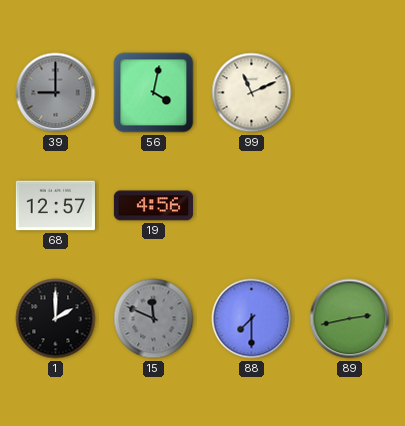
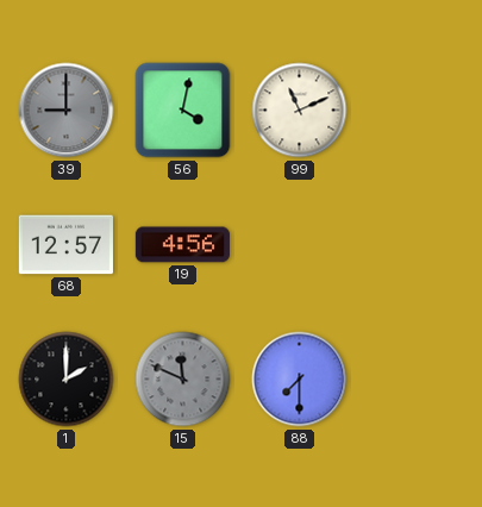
89: 2:43 -> none
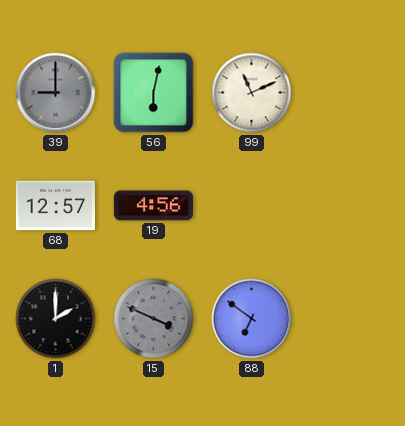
56: 4:02 -> 6:02
15: 11:49 -> 3:49
88: 7:30 -> 6:51
